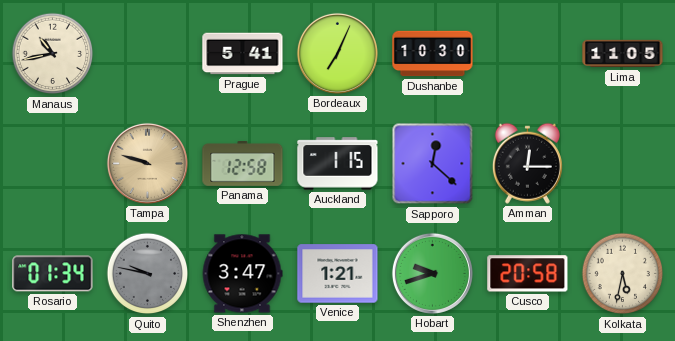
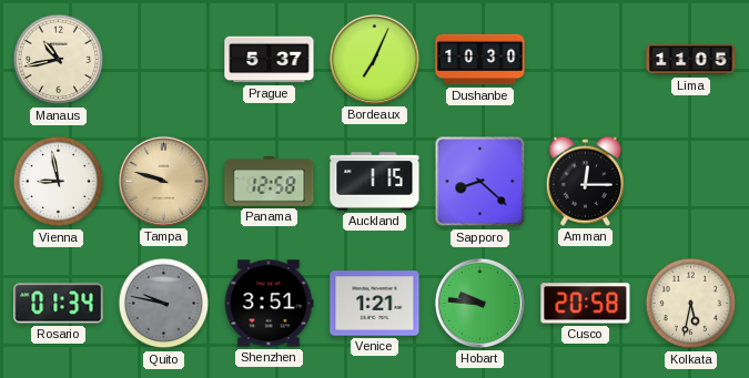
Prague: 5:41 -> 5:37
Vienna: none -> 8:58
Sapporo: 12:22 -> 8:22
Shenzhen: 3:47 -> 3:51
Hobart: 9:42 -> 9:46
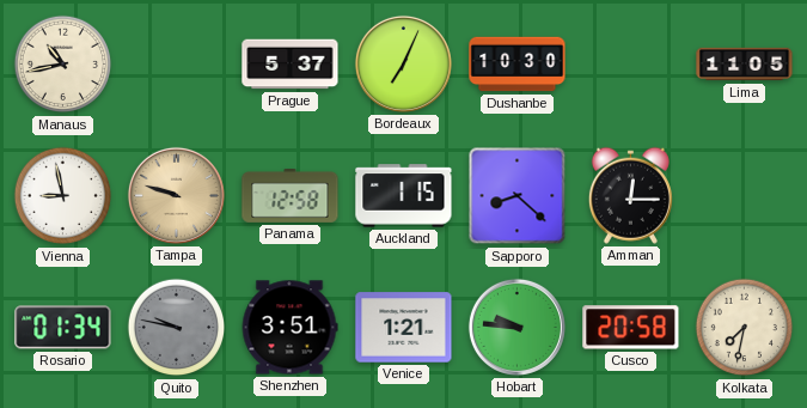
Kolkata: 5:32 -> 7:32
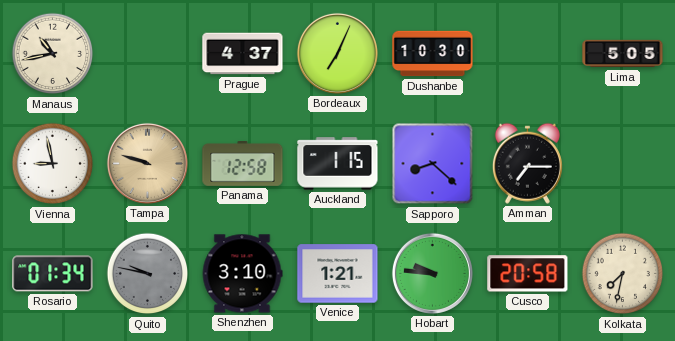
Prague: 5:37 -> 4:37
Lima: 11:05 -> 5:05
Amman: 12:15 -> 7:15
Shenzhen: 3:51 -> 3:10
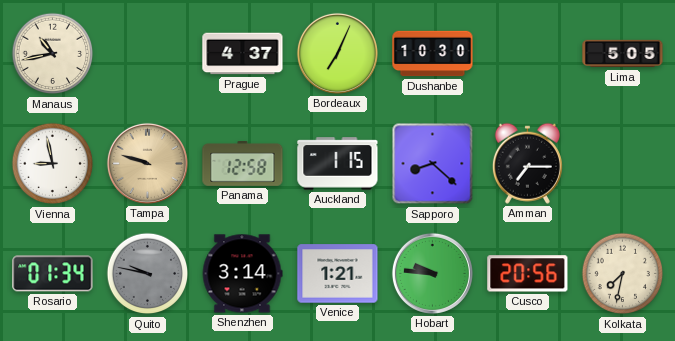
Shenzhen: 3:10 -> 3:14
Cusco: 20:58 -> 20:56
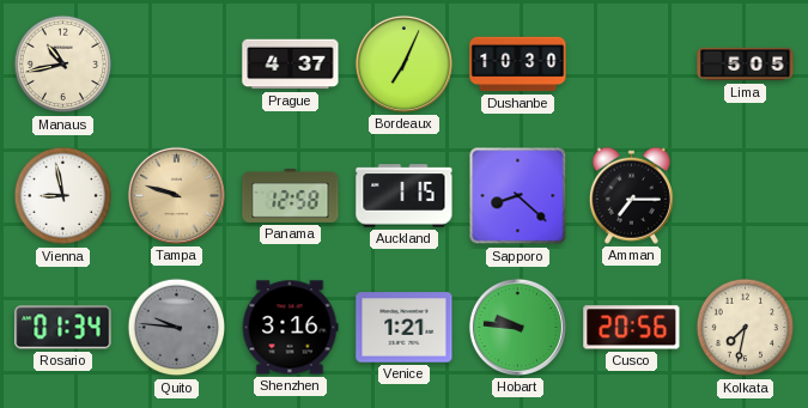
Quito: 9:47 -> 9:46
Shenzhen: 3:14 -> 3:16
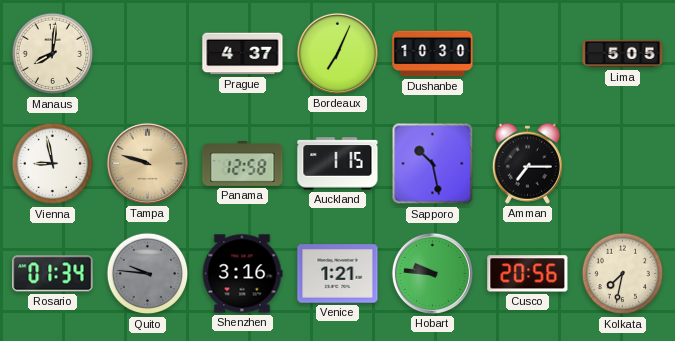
Manaus: 10:43 -> 8:01
Sapporo: 8:22 -> 10:28
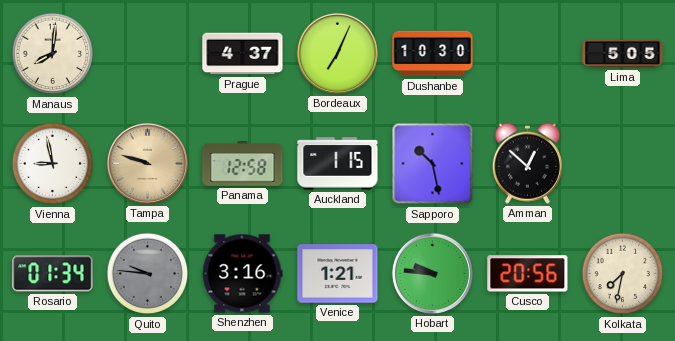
Amman: 7:15 -> 12:52
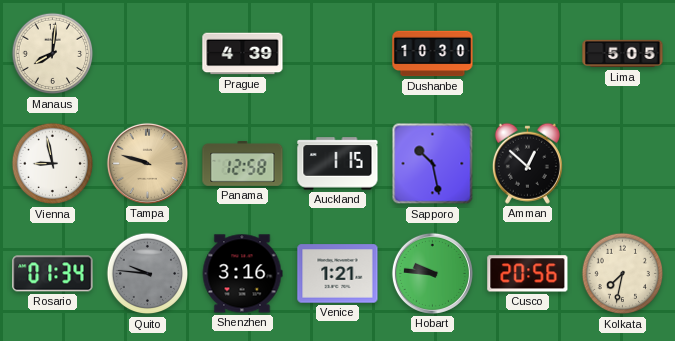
Prague: 4:37 -> 4:39
Bordeaux: 7:04 -> none
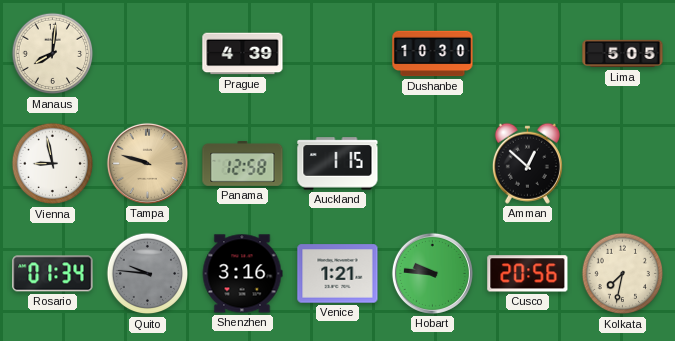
Sapporo: 10:28 -> none
